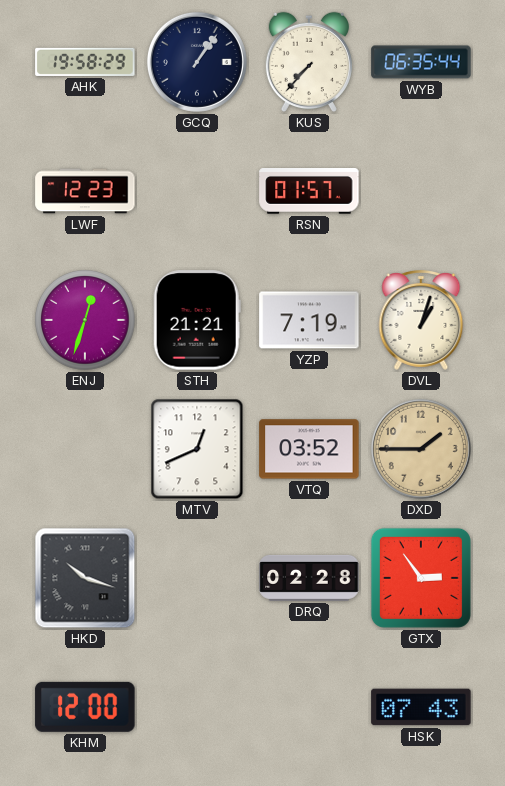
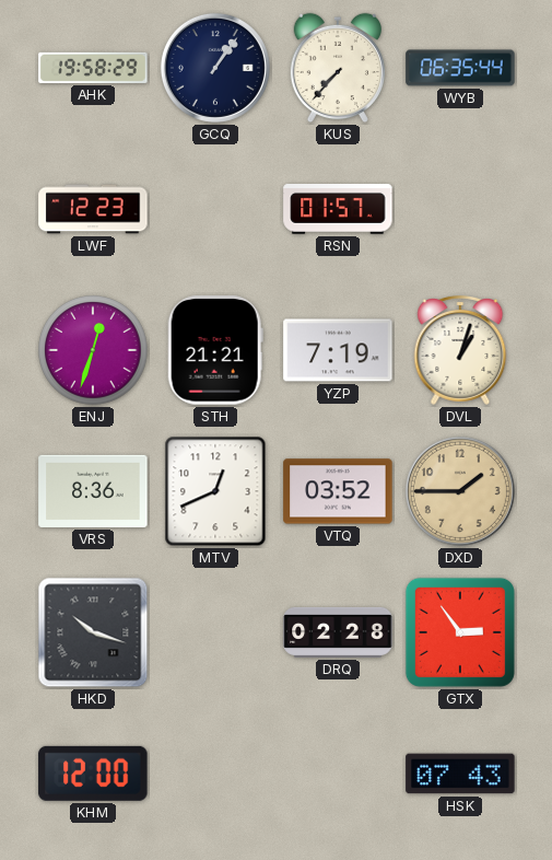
VRS: none -> 8:36
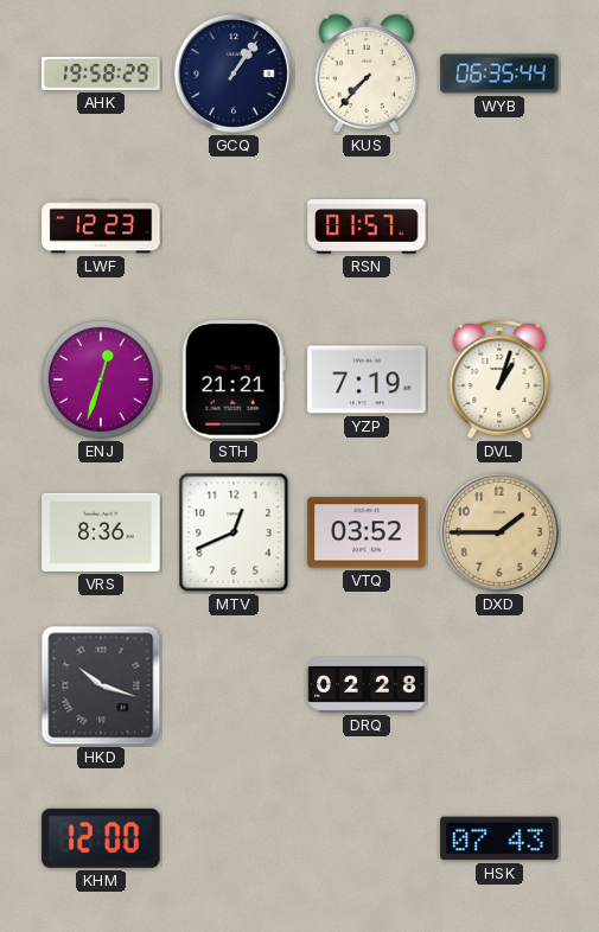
GTX: 2:54 -> none
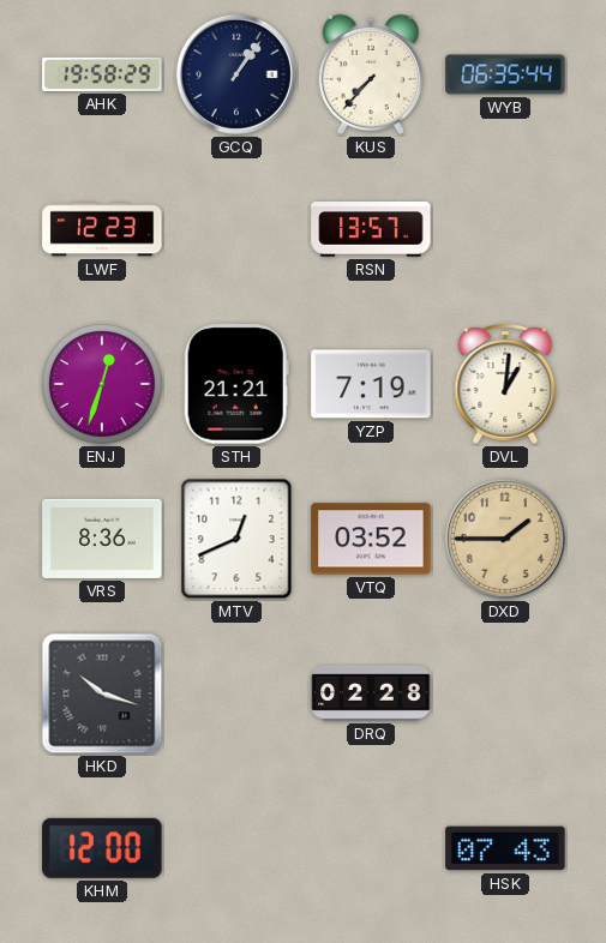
RSN: 01:57 -> 13:57
DVL: 1:03 -> 1:01
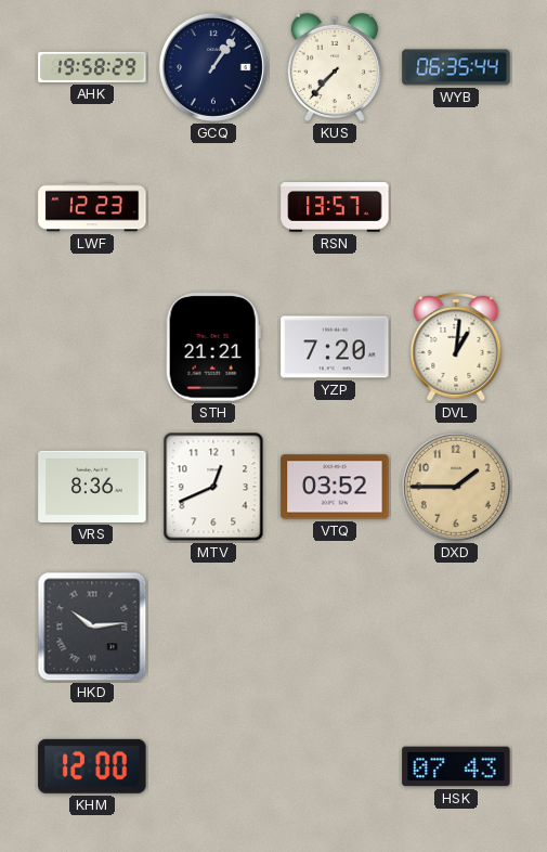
ENJ: 12:33 -> none
YZP: 7:19 -> 7:20
HKD: 10:18 -> 10:14
DRQ: 02:28 -> none
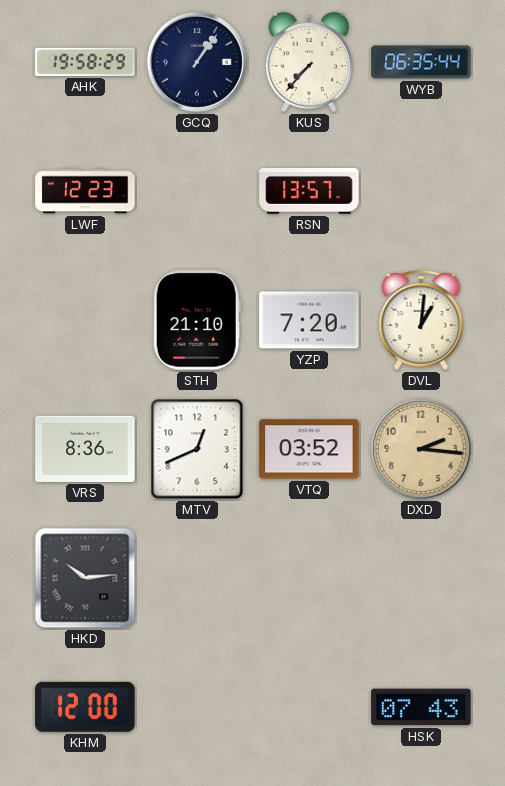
STH: 21:21 -> 21:10
DXD: 1:45 -> 2:16
